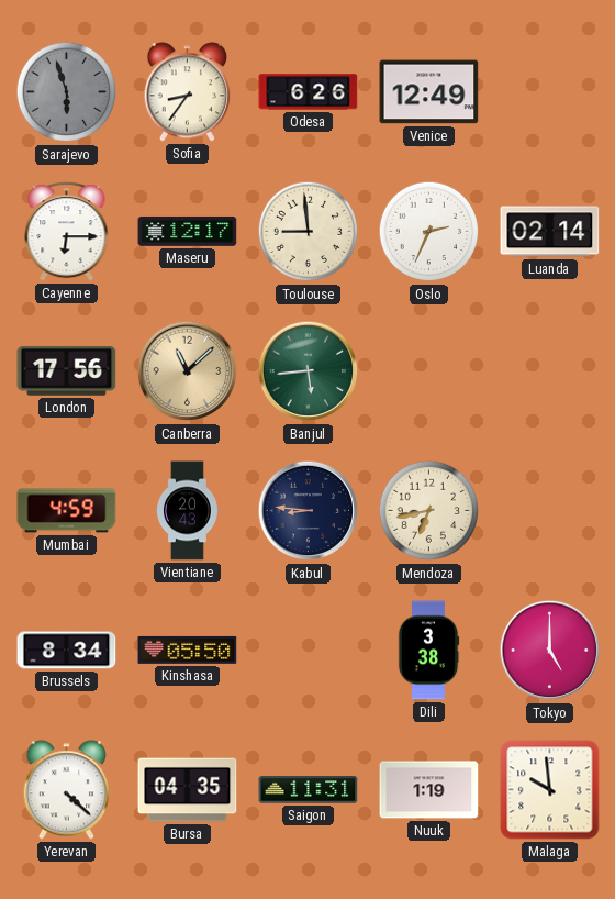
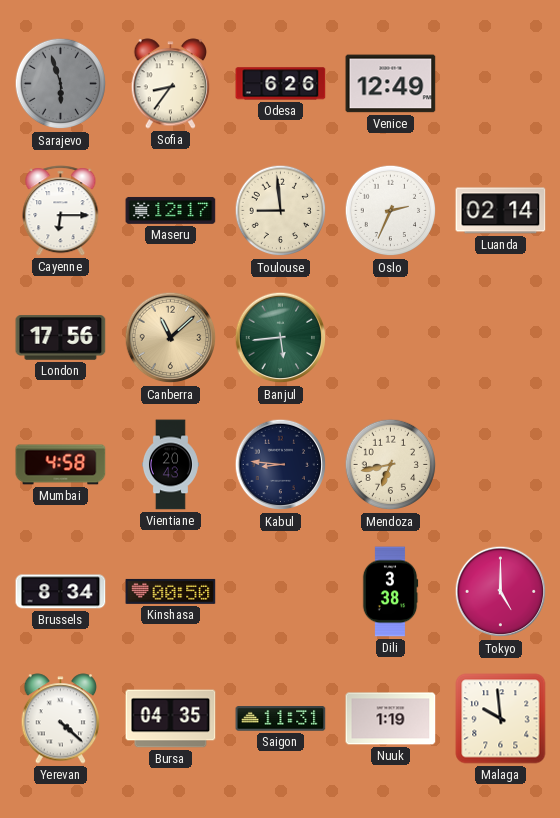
Mumbai: 4:59 -> 4:58
Kinshasa: 05:50 -> 00:50
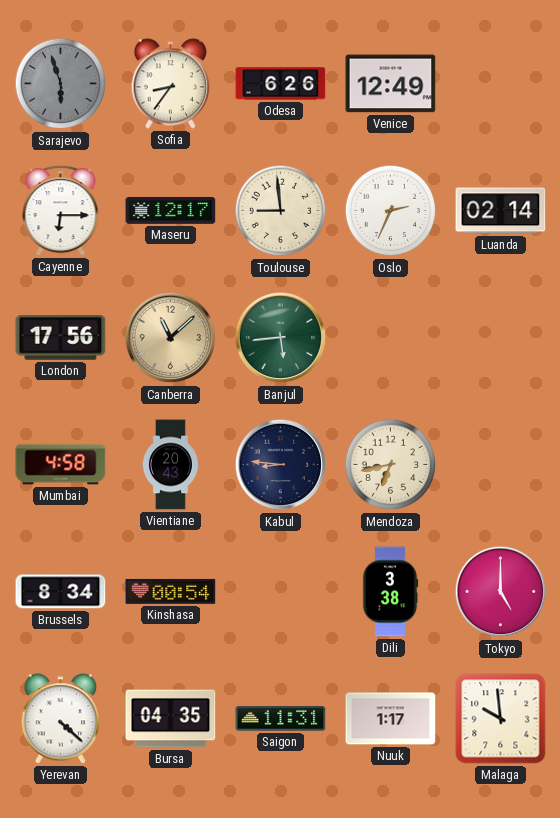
Kinshasa: 00:50 -> 00:54
Nuuk: 1:19 -> 1:17
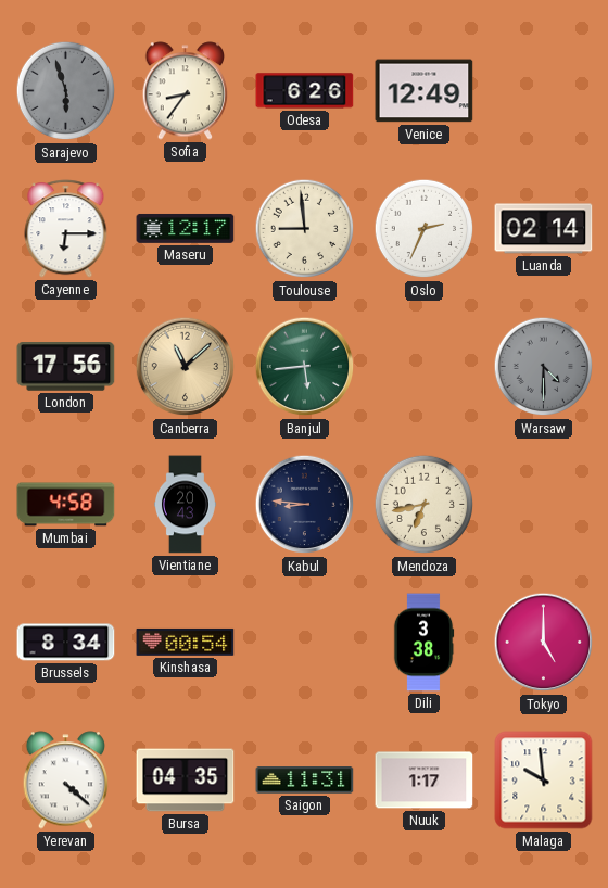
Warsaw: none -> 4:30
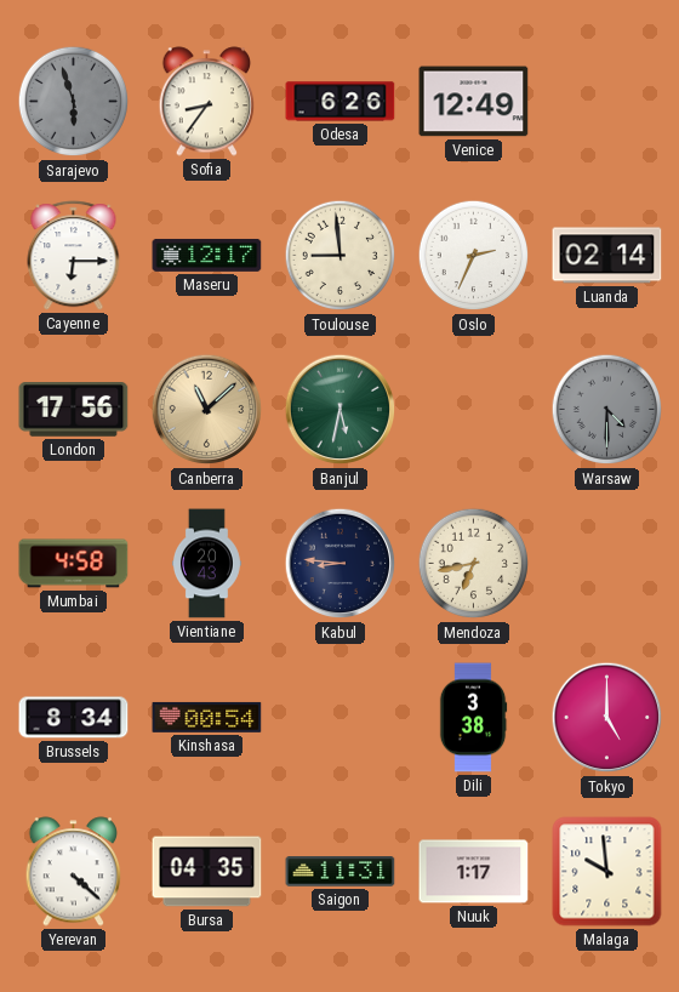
Banjul: 5:44 -> 5:32
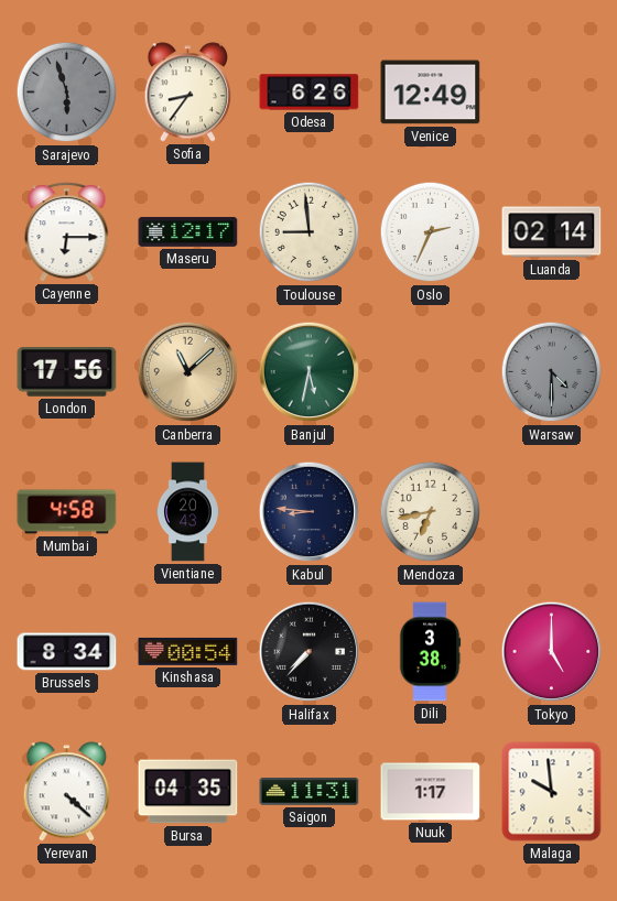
Halifax: none -> 7:37
